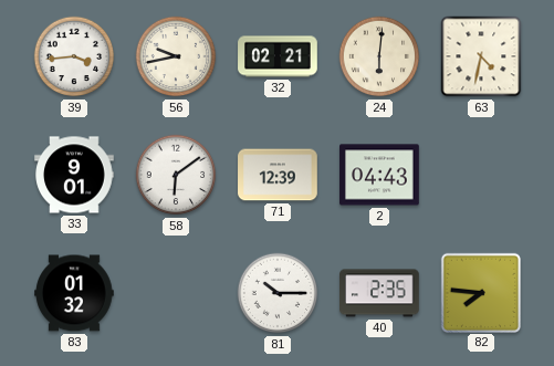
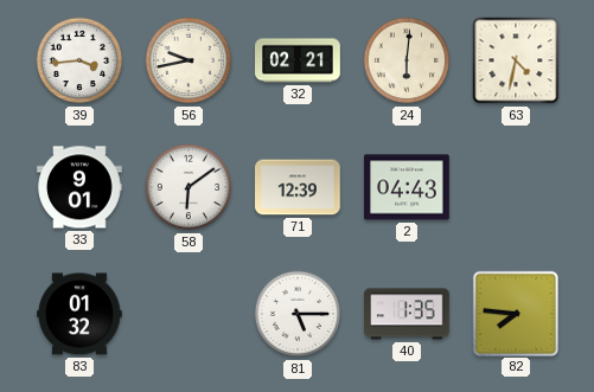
81: 10:15 -> 5:15
40: 2:35 -> 1:35
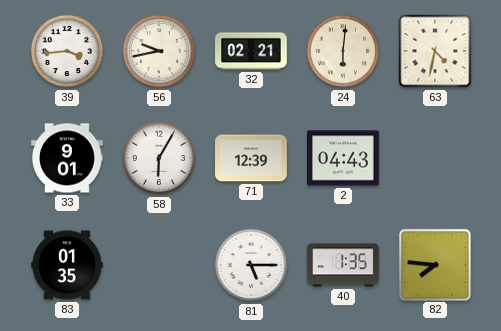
58: 6:09 -> 6:05
83: 01:32 -> 01:35
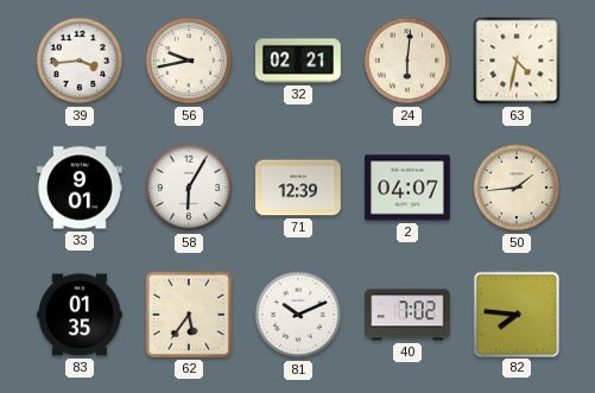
2: 04:43 -> 04:07
50: none -> 1:44
62: none -> 5:36
81: 5:15 -> 10:11
40: 1:35 -> 7:02
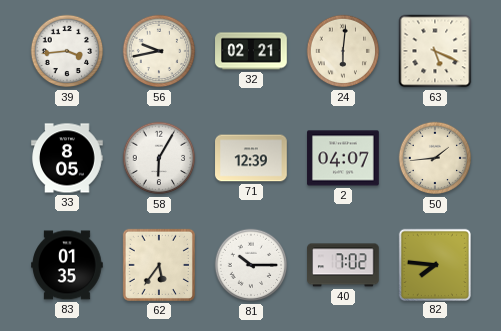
63: 4:32 -> 5:19
33: 9:01 -> 8:05
81: 10:11 -> 10:15
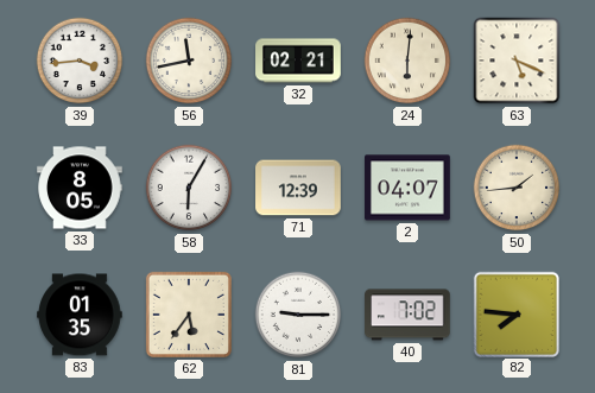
56: 9:43 -> 11:43
81: 10:15 -> 9:15
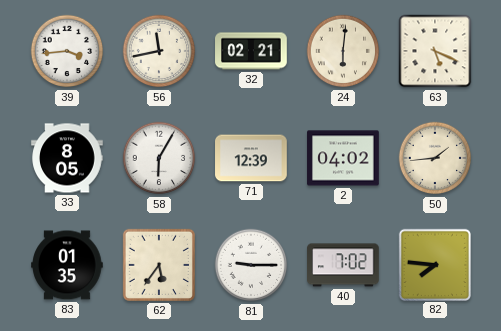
2: 04:07 -> 04:02
